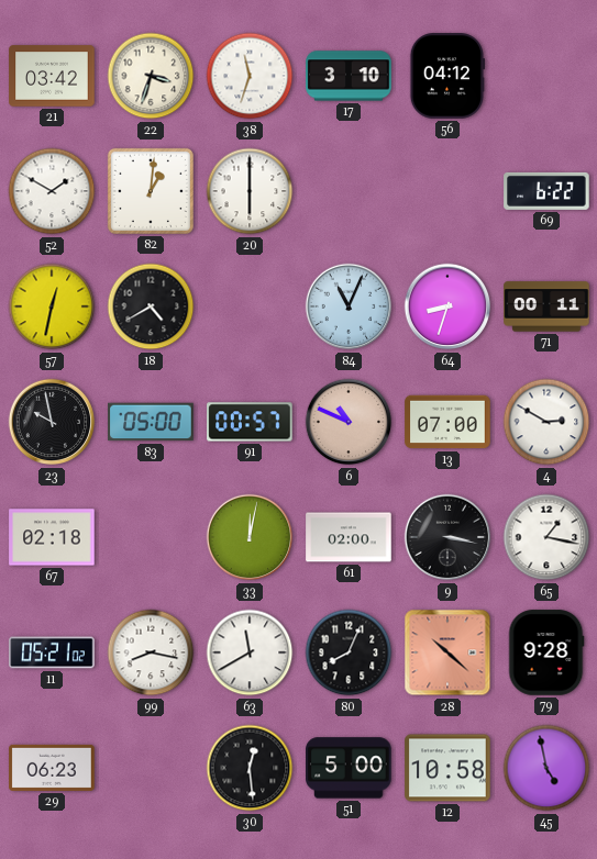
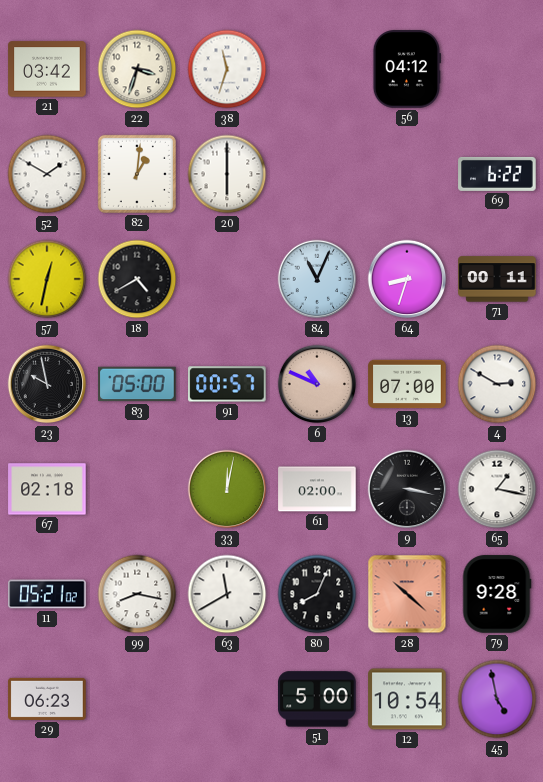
17: 3:10 -> none
30: 12:29 -> none
12: 10:58 -> 10:54
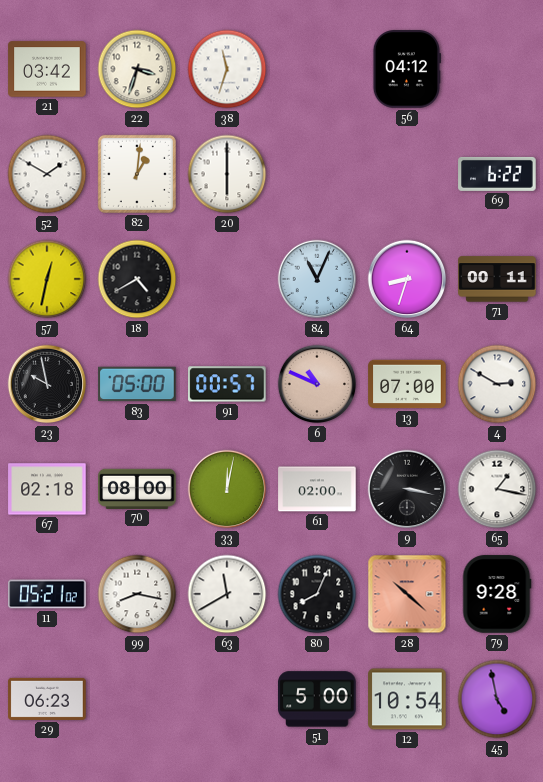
70: none -> 08:00
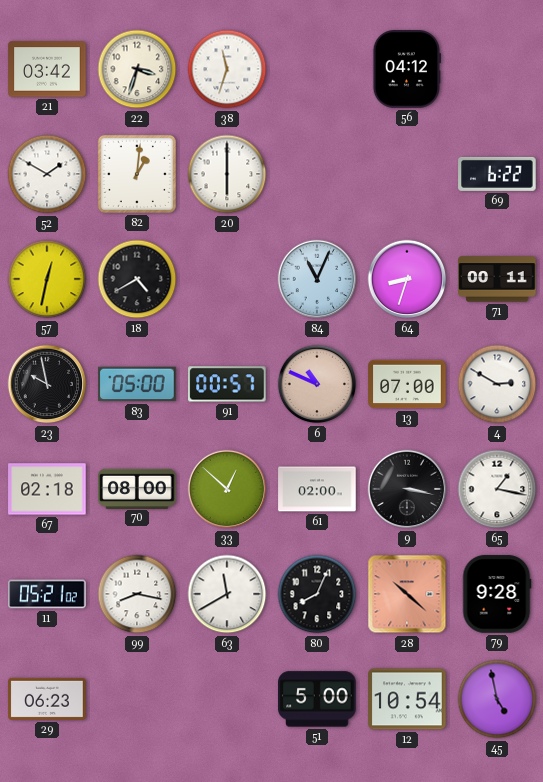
33: 12:02 -> 12:52
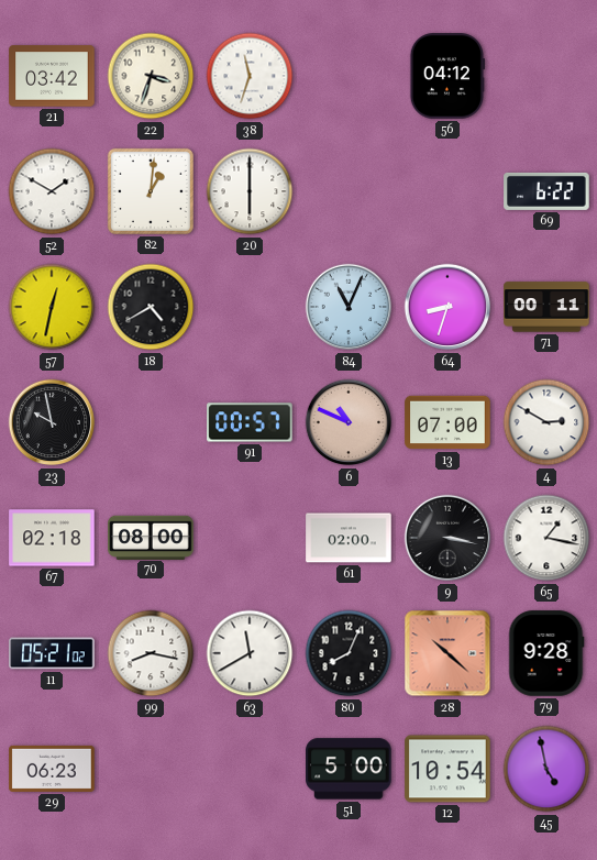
83: 05:00 -> none
33: 12:52 -> none
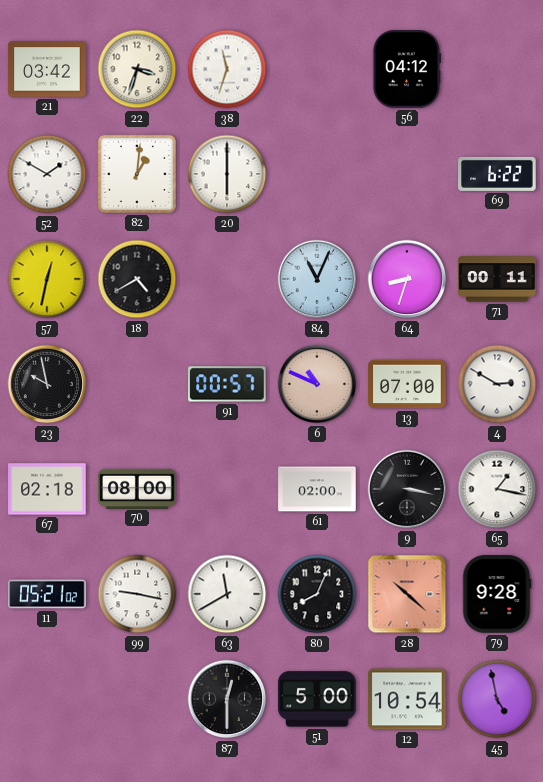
99: 8:17 -> 9:17
29: 06:23 -> none
87: none -> 12:30
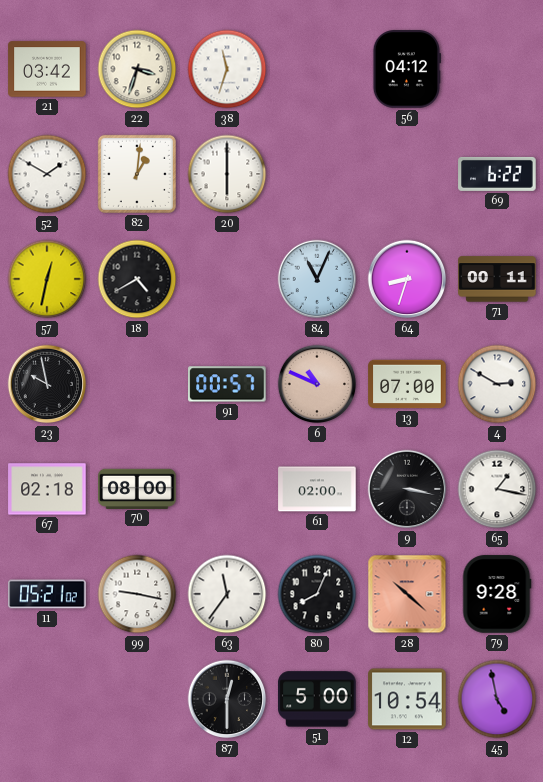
63: 11:40 -> 11:36
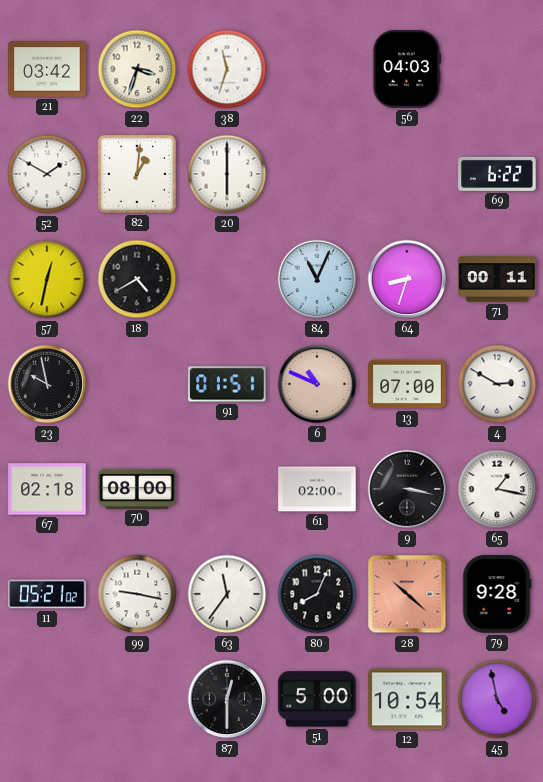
56: 04:12 -> 04:03
91: 00:57 -> 01:51
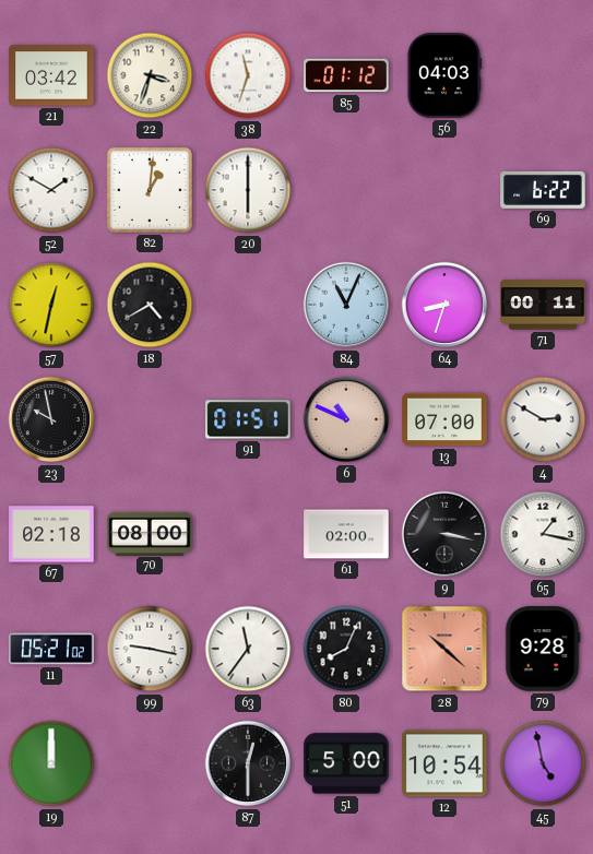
85: none -> 01:12
19: none -> 12:00
